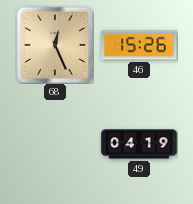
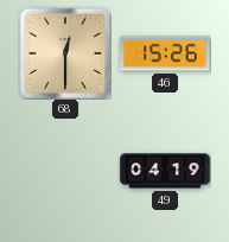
68: 12:26 -> 12:30
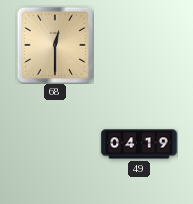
46: 15:26 -> none
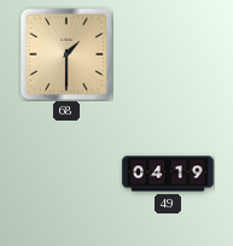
68: 12:30 -> 1:30
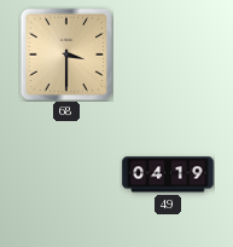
68: 1:30 -> 3:30
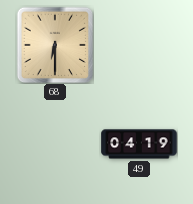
68: 3:30 -> 6:30
